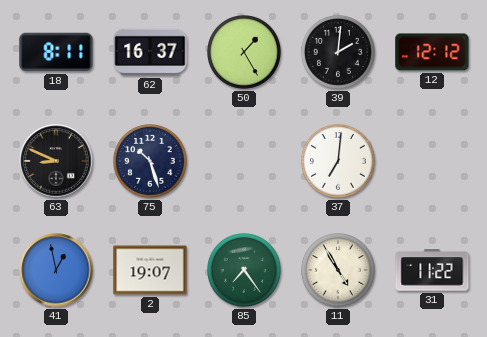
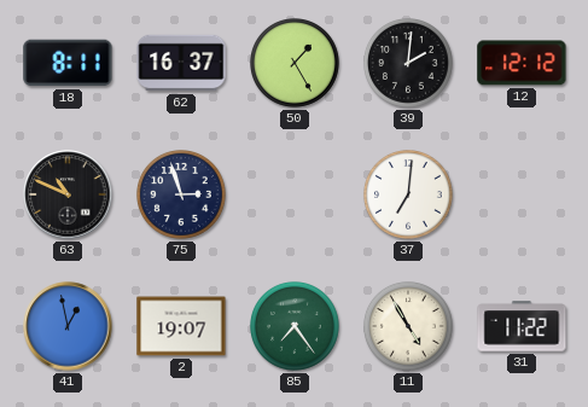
63: 8:49 -> 10:49
75: 10:27 -> 2:57
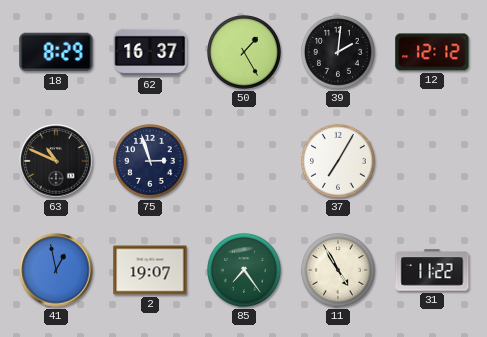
18: 8:11 -> 8:29
37: 7:01 -> 7:05
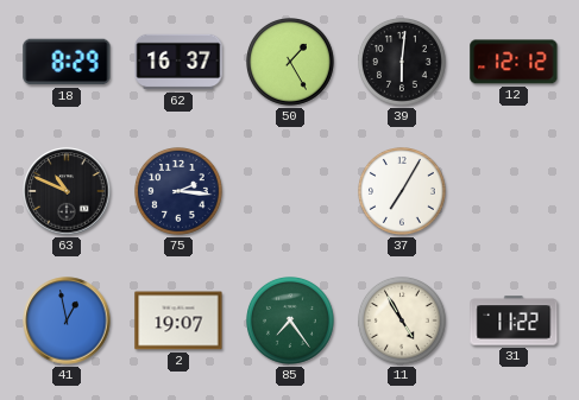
39: 2:01 -> 6:01
75: 2:57 -> 2:16
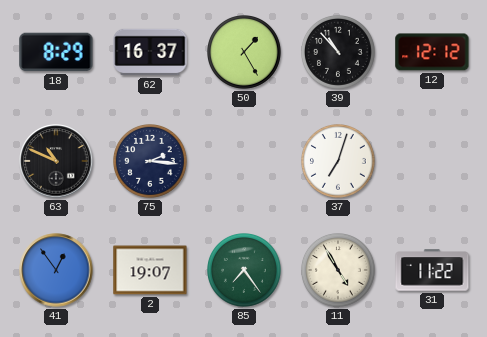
39: 6:01 -> 10:53
37: 7:05 -> 7:03
41: 12:58 -> 12:54
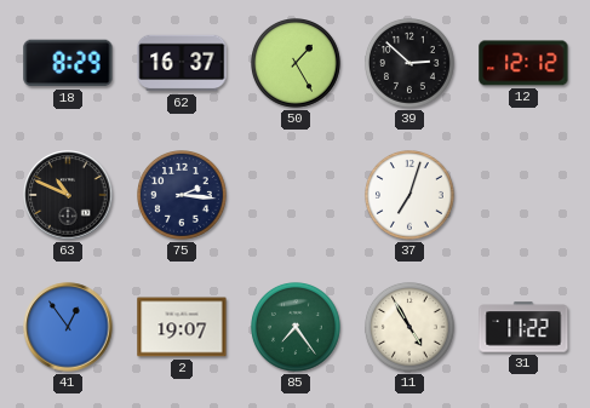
39: 10:53 -> 2:52
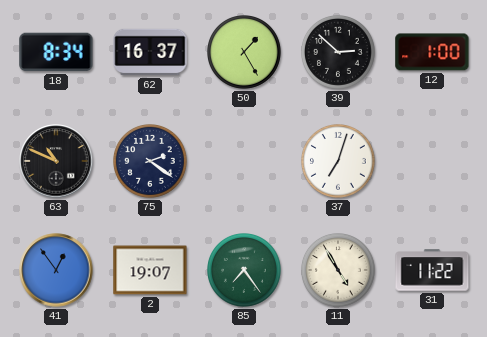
18: 8:29 -> 8:34
12: 12:12 -> 1:00
75: 2:16 -> 2:21
